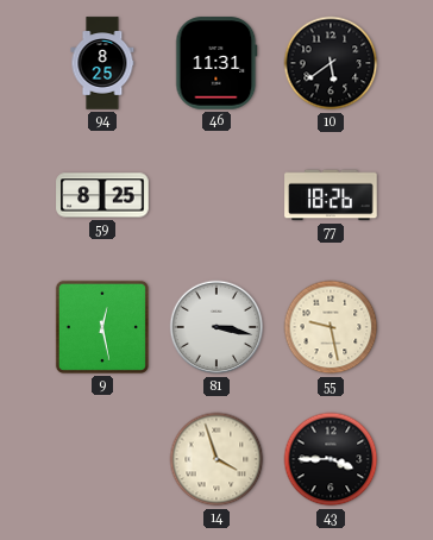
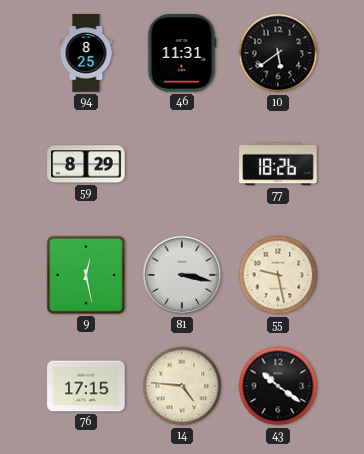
59: 8:25 -> 8:29
76: none -> 17:15
14: 3:57 -> 4:46
43: 3:45 -> 10:21
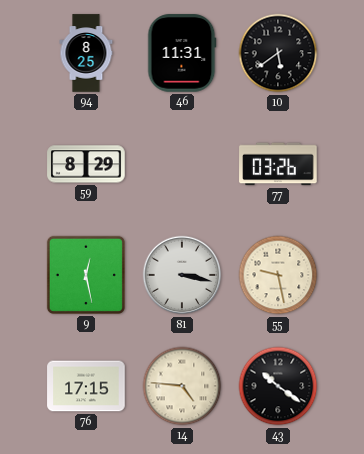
77: 18:26 -> 03:26
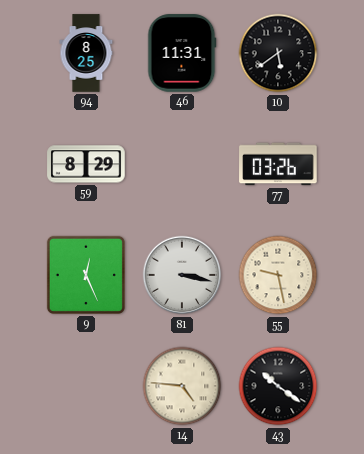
9: 12:28 -> 12:26
76: 17:15 -> none
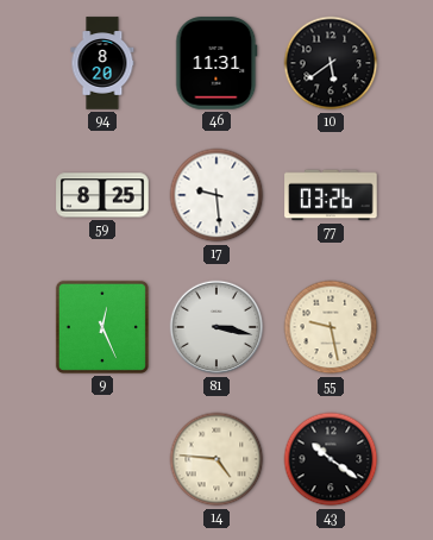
94: 8:25 -> 8:20
59: 8:29 -> 8:25
17: none -> 9:29
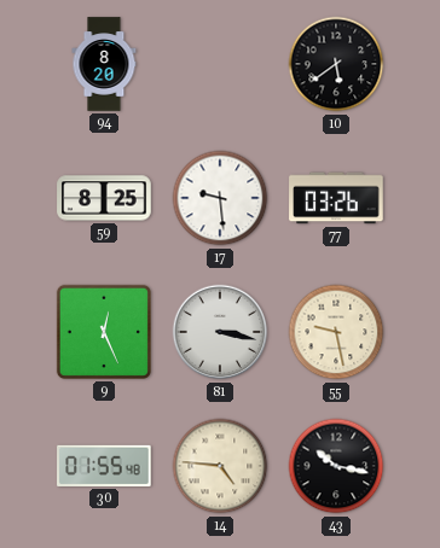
46: 11:31 -> none
30: none -> 01:55
43: 10:21 -> 10:17
